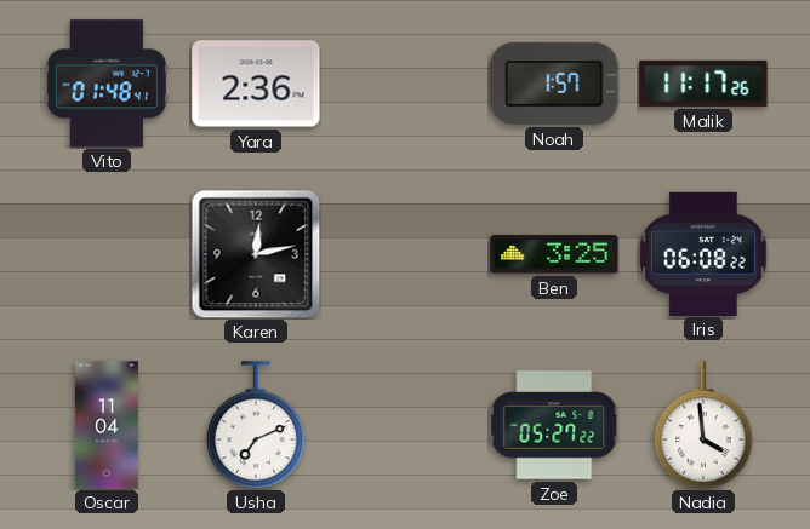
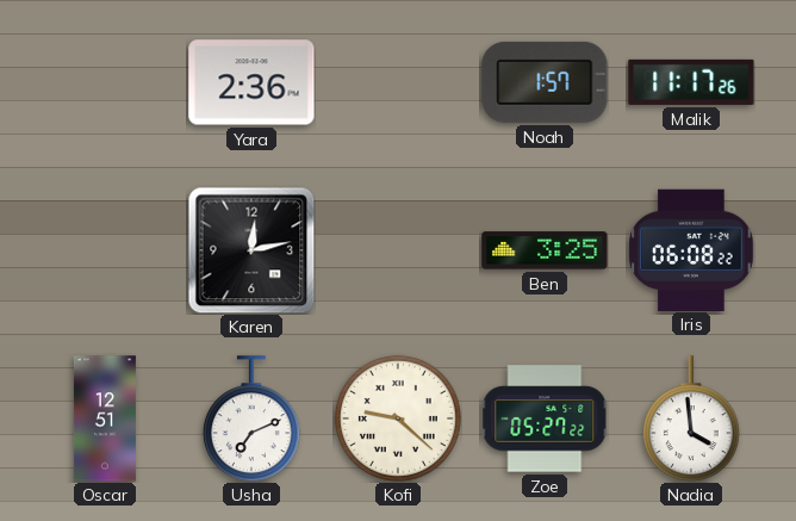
Vito: 01:48 -> none
Oscar: 11:04 -> 12:51
Kofi: none -> 9:22
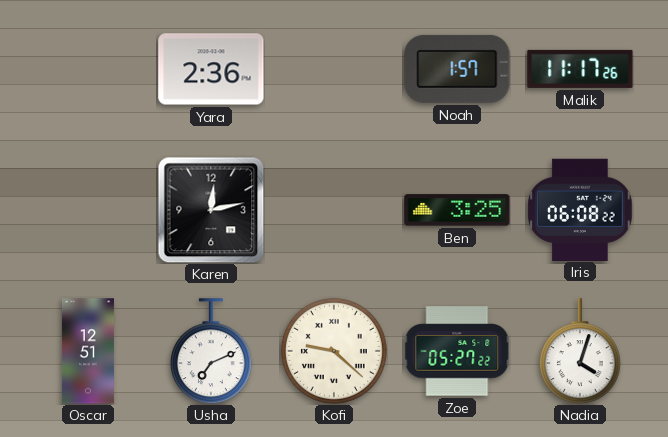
Nadia: 3:59 -> 4:03
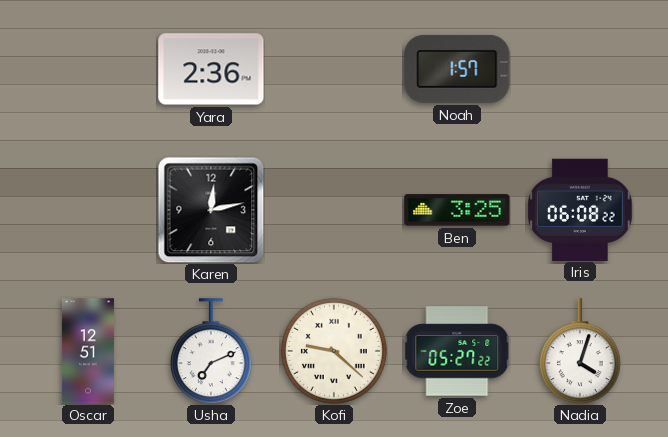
Malik: 11:17 -> none
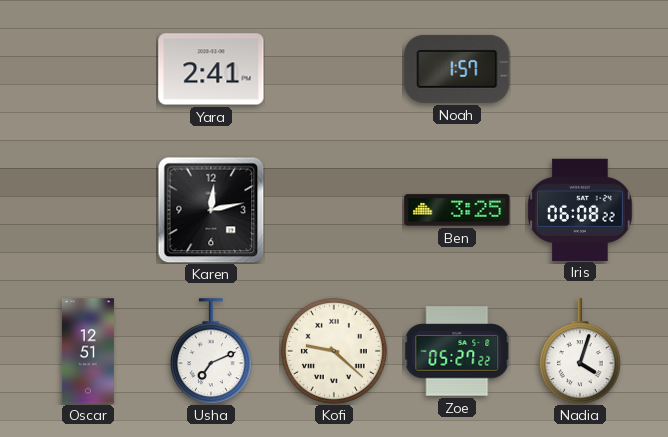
Yara: 2:36 -> 2:41
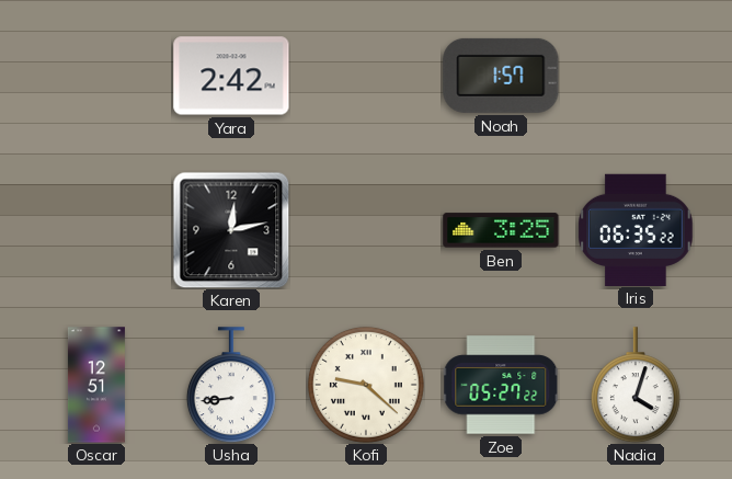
Yara: 2:41 -> 2:42
Iris: 06:08 -> 06:35
Usha: 7:11 -> 8:44
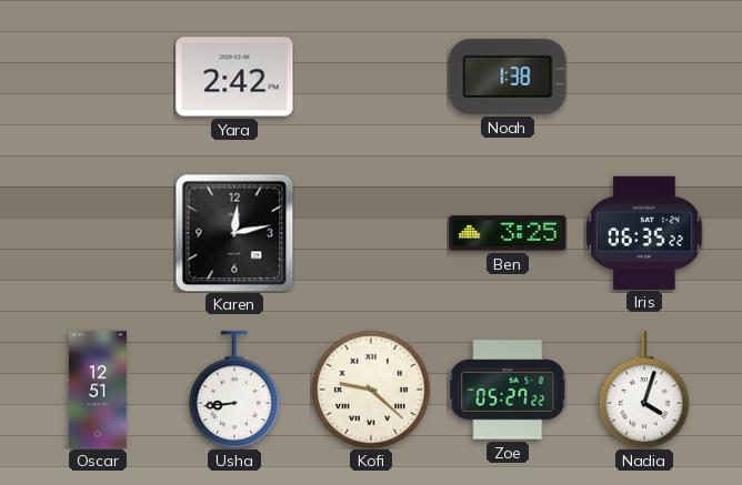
Noah: 1:57 -> 1:38
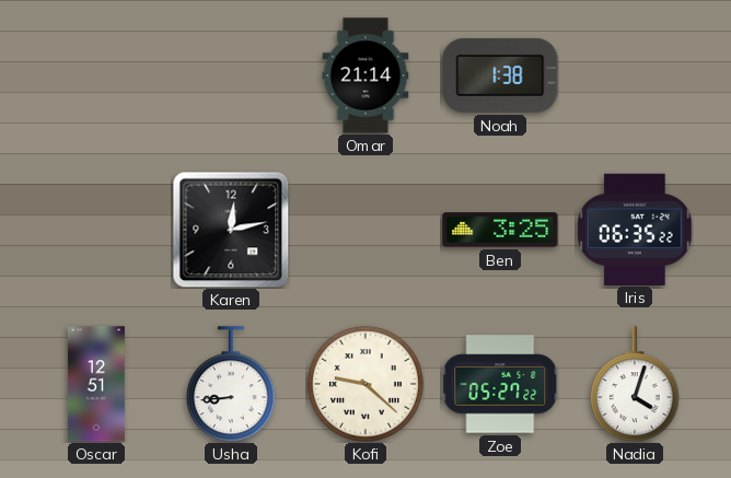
Yara: 2:42 -> none
Omar: none -> 21:14
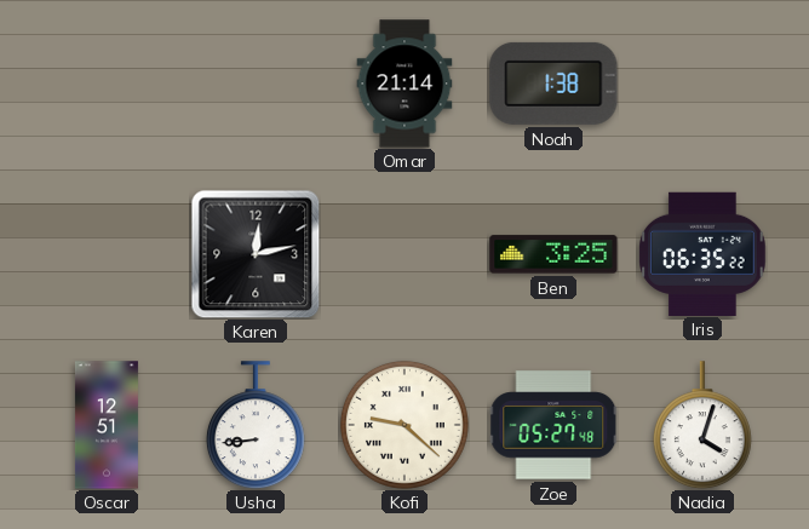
Zoe: 05:27:22 -> 05:27:48
